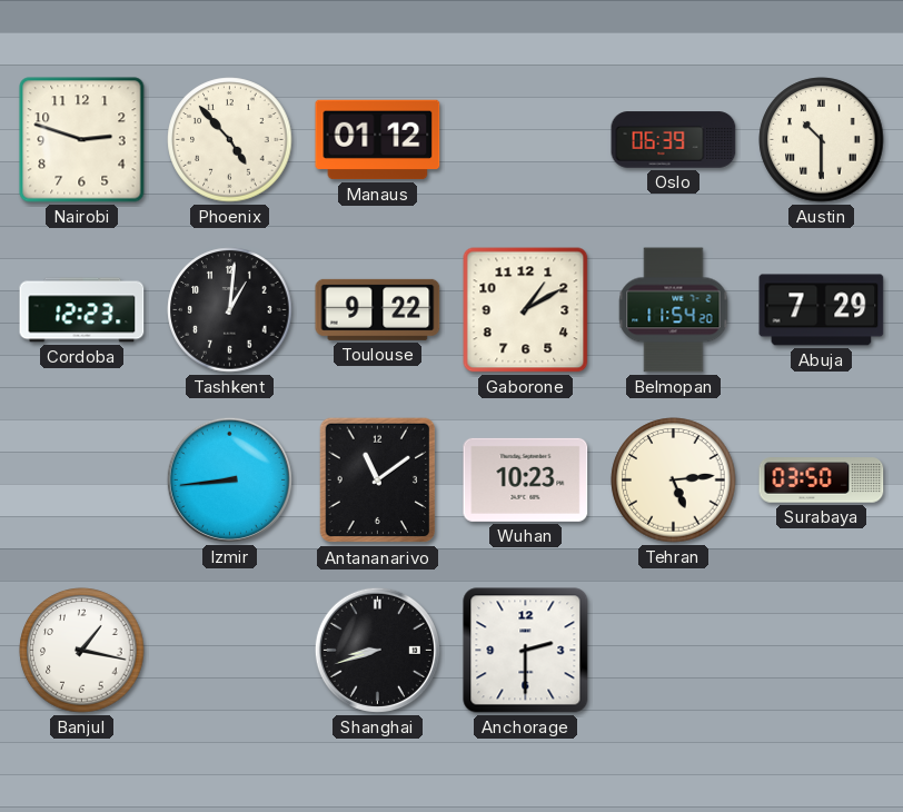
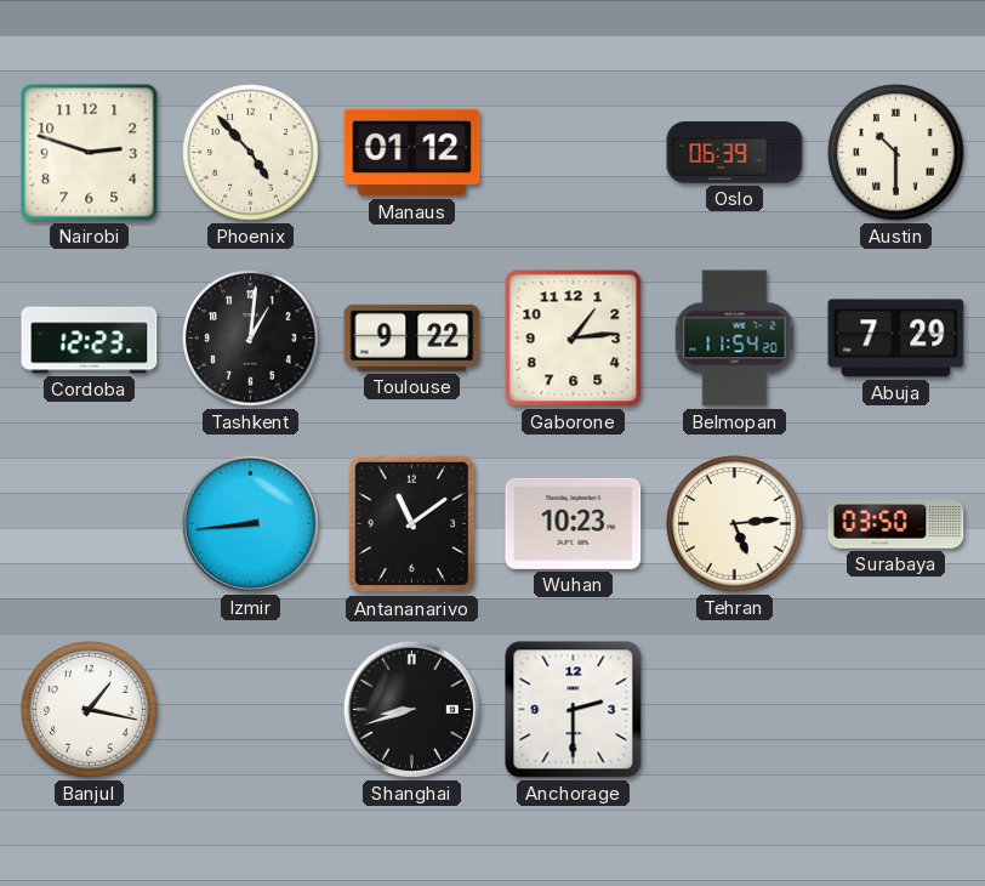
Gaborone: 1:10 -> 1:14
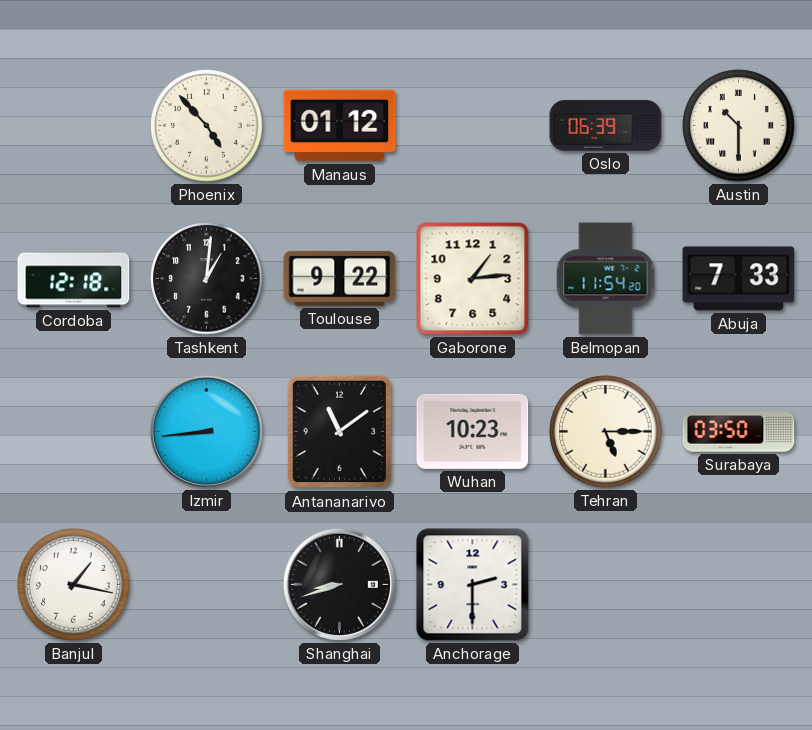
Nairobi: 2:48 -> none
Cordoba: 12:23 -> 12:18
Abuja: 7:29 -> 7:33
Tehran: 5:14 -> 5:15
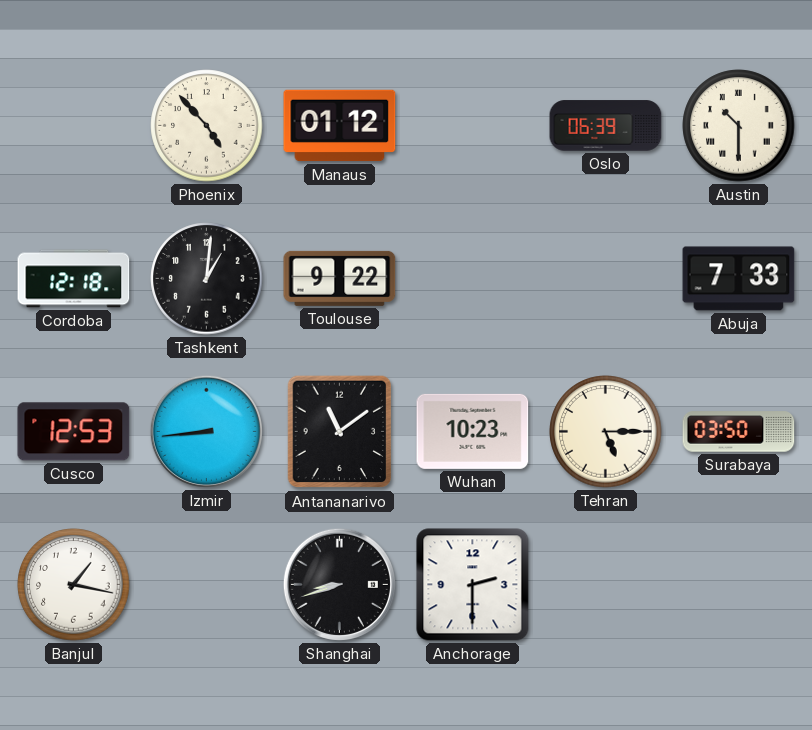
Gaborone: 1:14 -> none
Belmopan: 11:54 -> none
Cusco: none -> 12:53
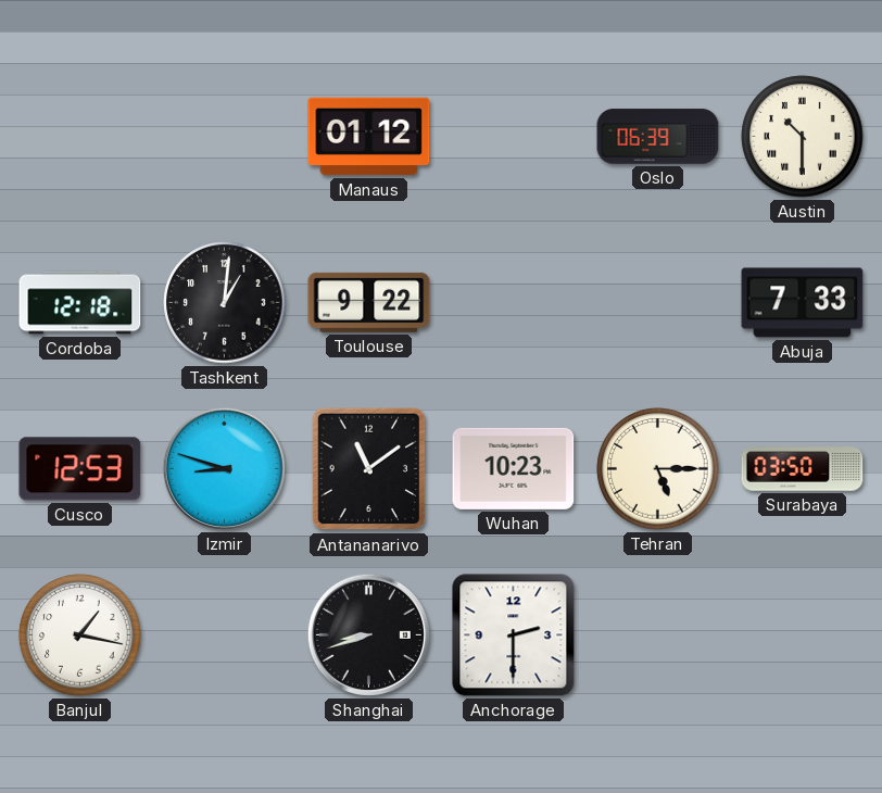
Phoenix: 4:53 -> none
Izmir: 8:44 -> 8:48
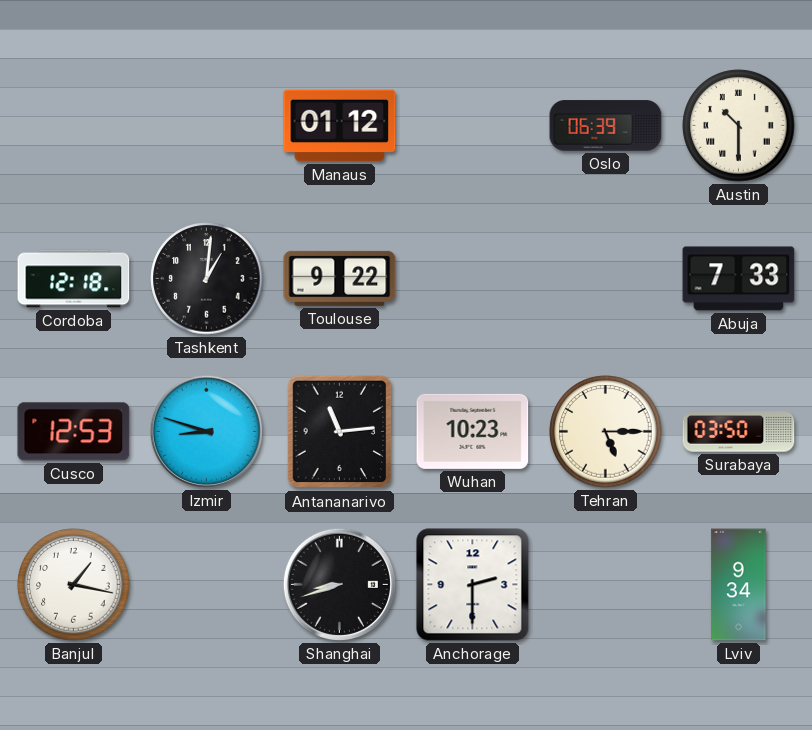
Antananarivo: 11:09 -> 11:14
Lviv: none -> 9:34
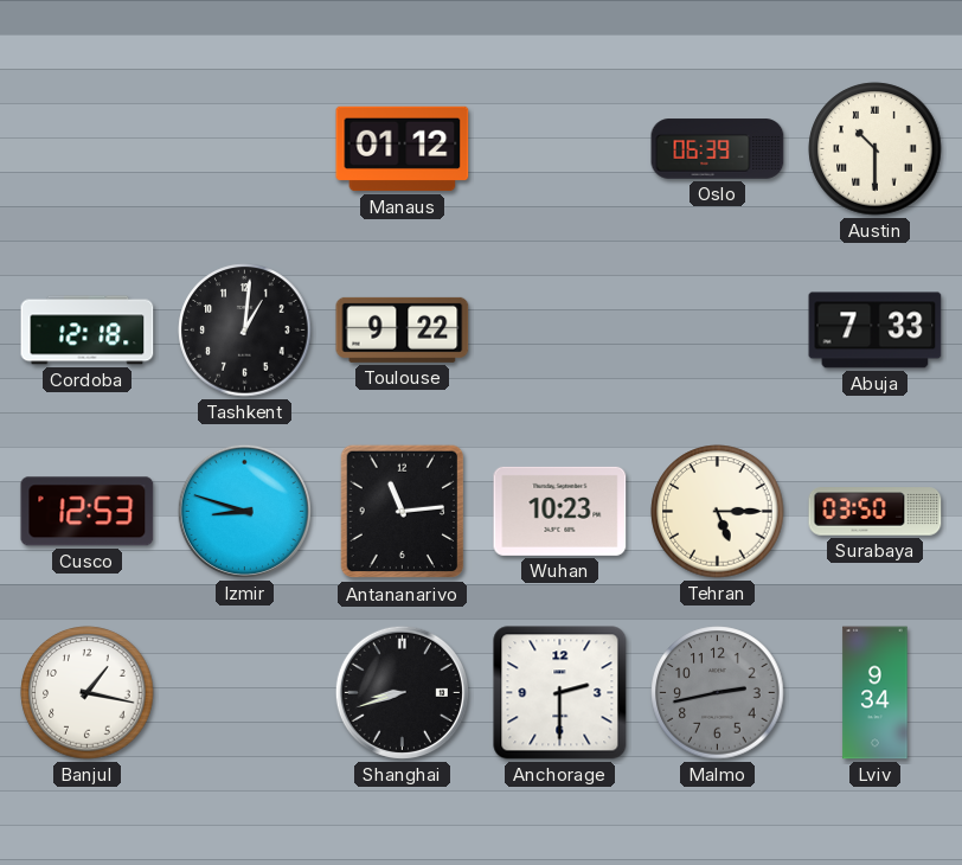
Malmo: none -> 2:43
